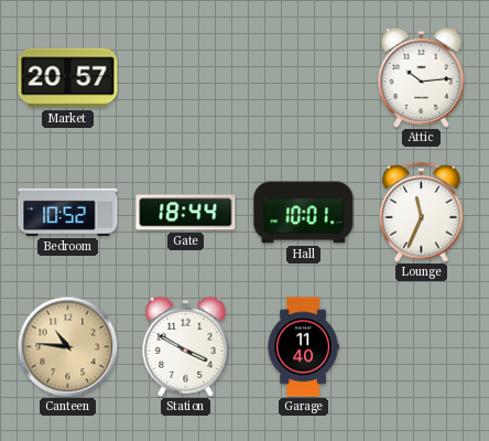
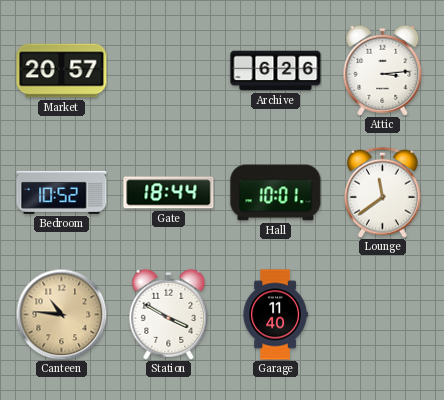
Archive: none -> 6:26
Attic: 10:14 -> 3:14
Lounge: 11:34 -> 11:39
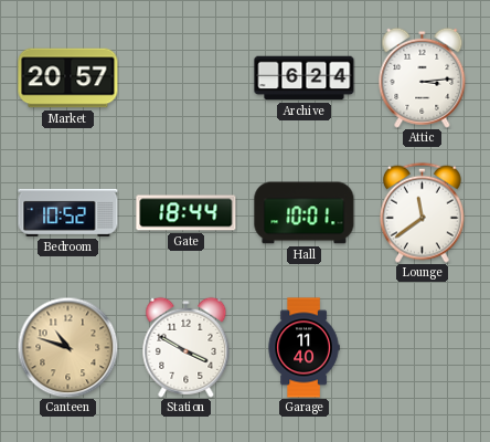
Archive: 6:26 -> 6:24
Canteen: 10:46 -> 10:48
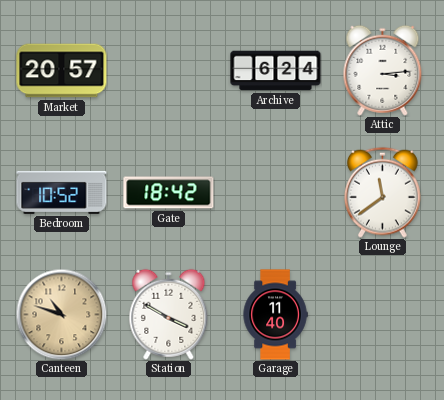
Gate: 18:44 -> 18:42
Hall: 10:01 -> none
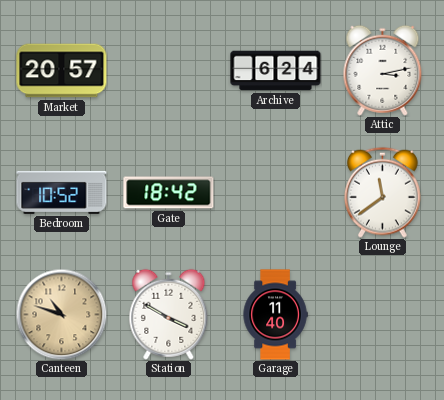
Attic: 3:14 -> 3:13
